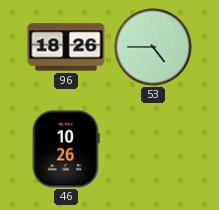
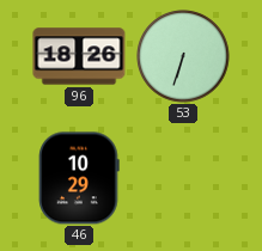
53: 4:45 -> 6:33
46: 10:26 -> 10:29
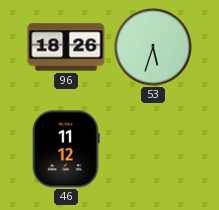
53: 6:33 -> 5:33
46: 10:29 -> 11:12
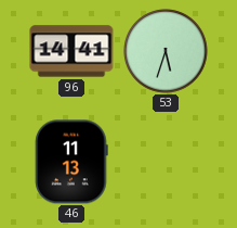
96: 18:26 -> 14:41
46: 11:12 -> 11:13
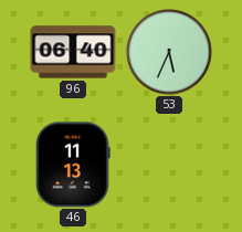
96: 14:41 -> 06:40
53: 5:33 -> 5:34
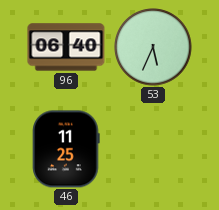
46: 11:13 -> 11:25
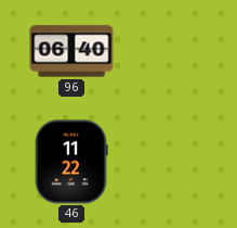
53: 5:34 -> none
46: 11:25 -> 11:22
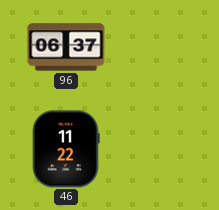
96: 06:40 -> 06:37
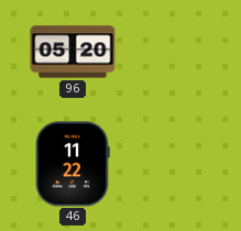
96: 06:37 -> 05:20
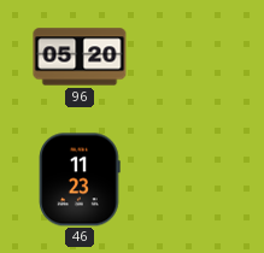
46: 11:22 -> 11:23
